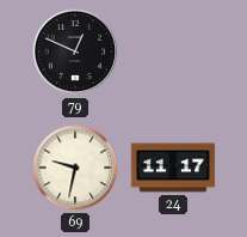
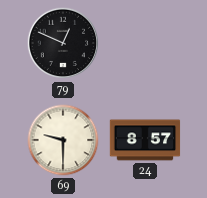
69: 9:32 -> 9:30
24: 11:17 -> 8:57
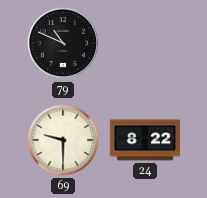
79: 12:49 -> 10:49
24: 8:57 -> 8:22
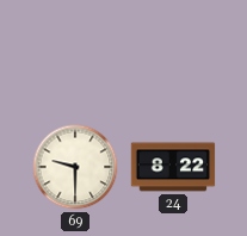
79: 10:49 -> none
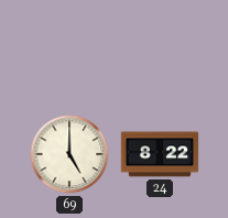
69: 9:30 -> 5:00
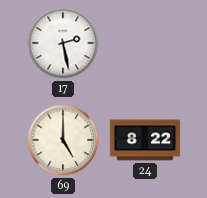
17: none -> 2:28
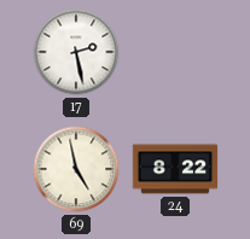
69: 5:00 -> 4:58
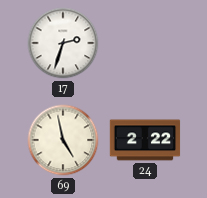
17: 2:28 -> 2:33
24: 8:22 -> 2:22
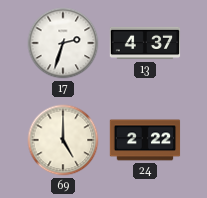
13: none -> 4:37
69: 4:58 -> 5:00
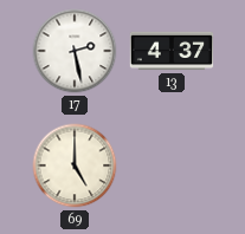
17: 2:33 -> 2:28
24: 2:22 -> none
